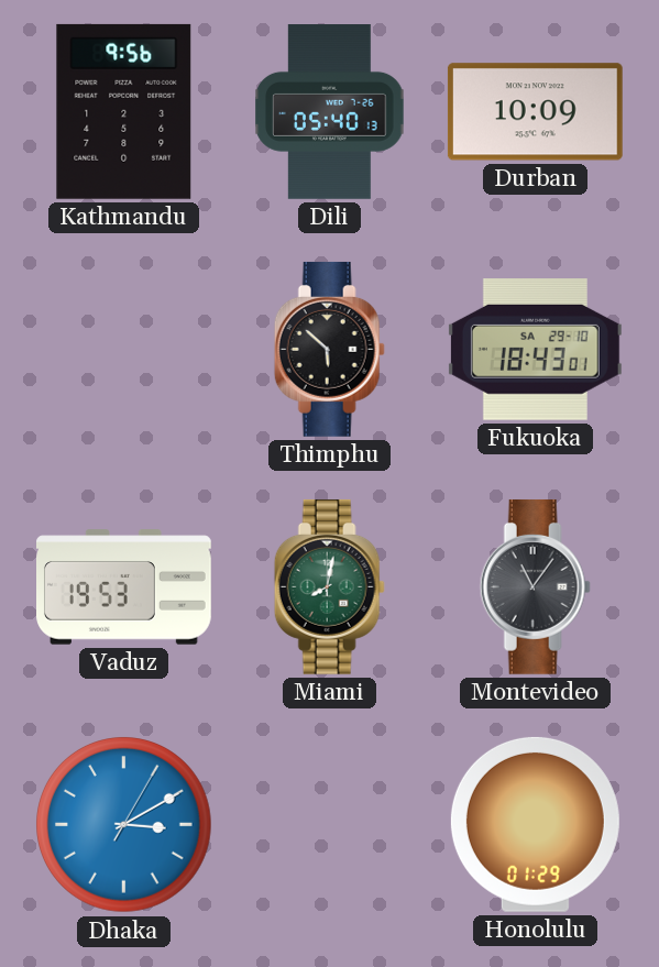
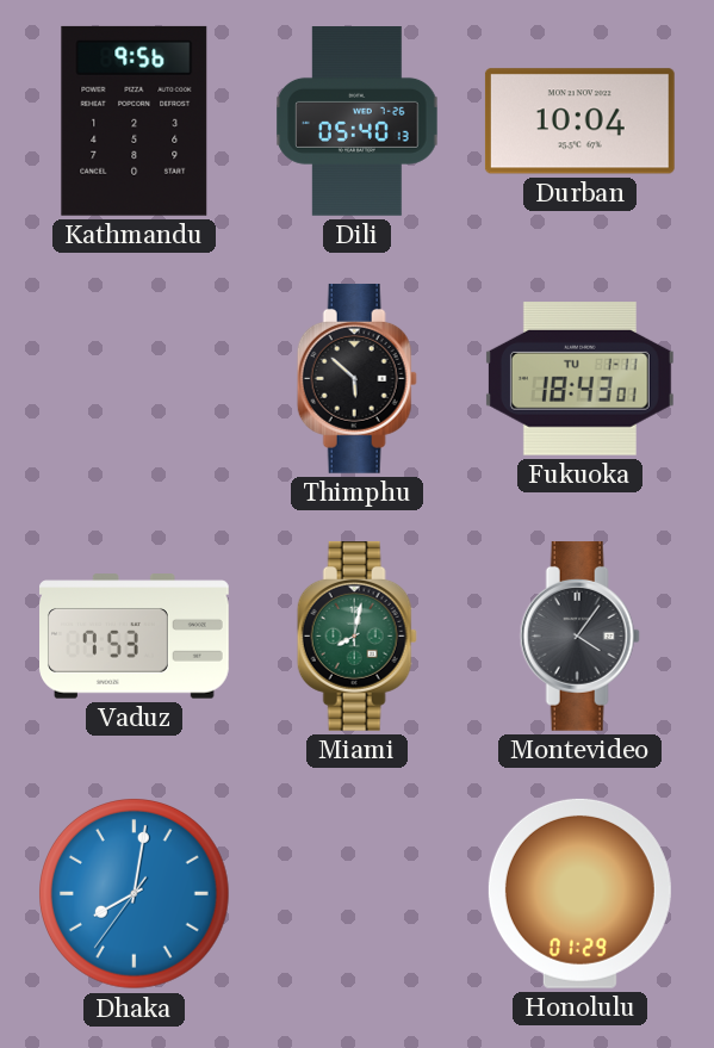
Durban: 10:09 -> 10:04
Fukuoka date: SA 29-10 -> TU 1-11
Vaduz: 19:53 -> 7:53
Montevideo: 11:06 -> 4:06
Dhaka: 3:10 -> 8:01
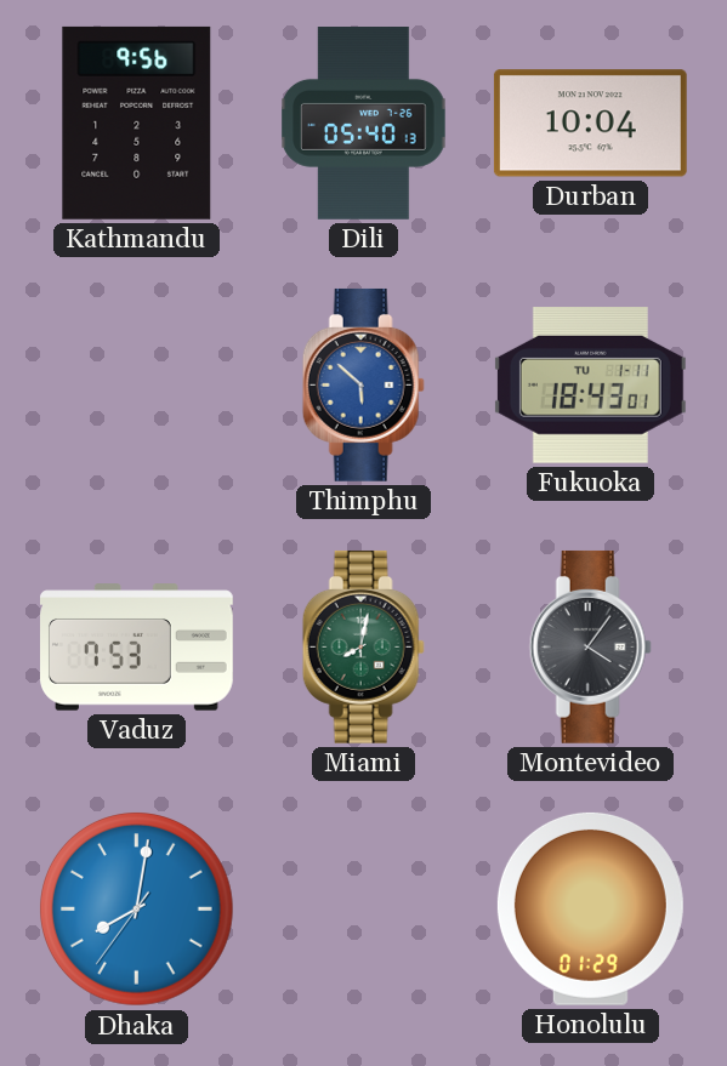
Thimphu dial: black -> blue
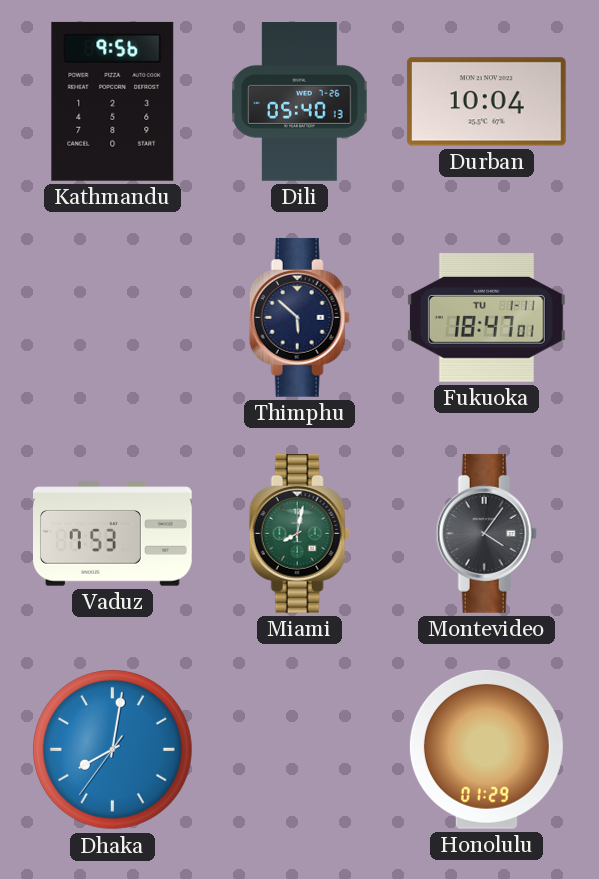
Thimphu dial: blue -> navy
Fukuoka: 18:43 -> 18:47
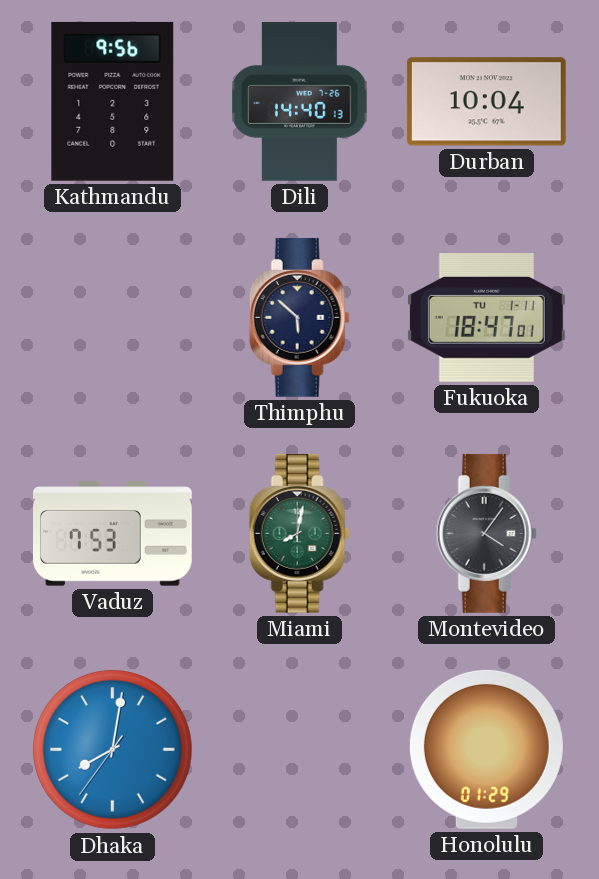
Dili: 05:40 -> 14:40
